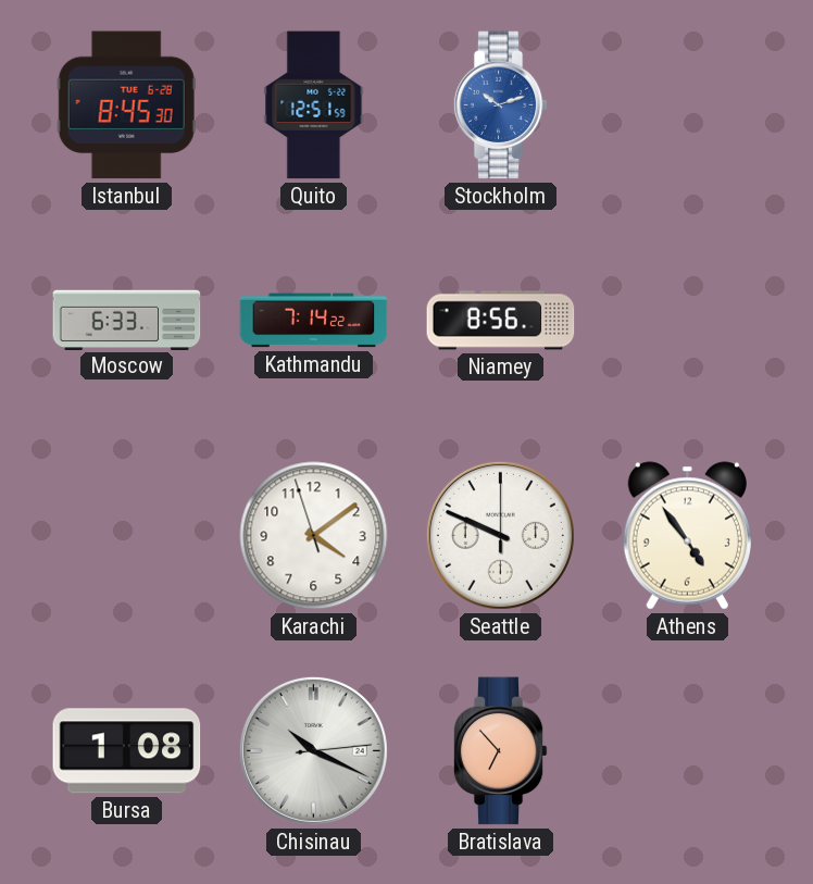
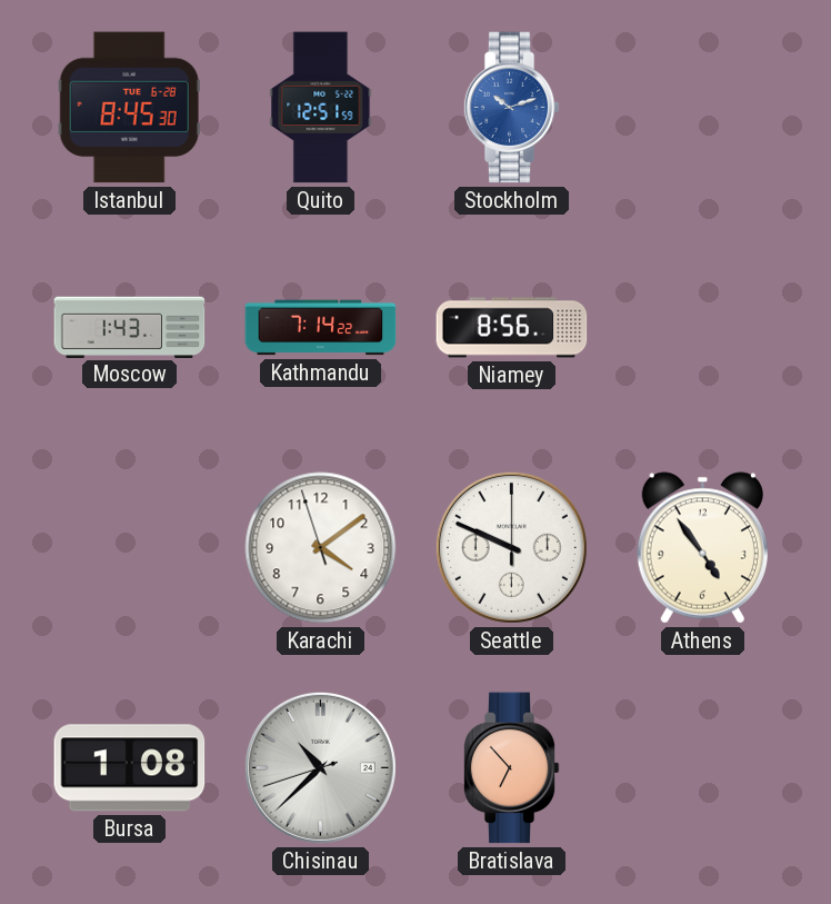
Moscow: 6:33 -> 1:43
Chisinau: 10:19 -> 10:37
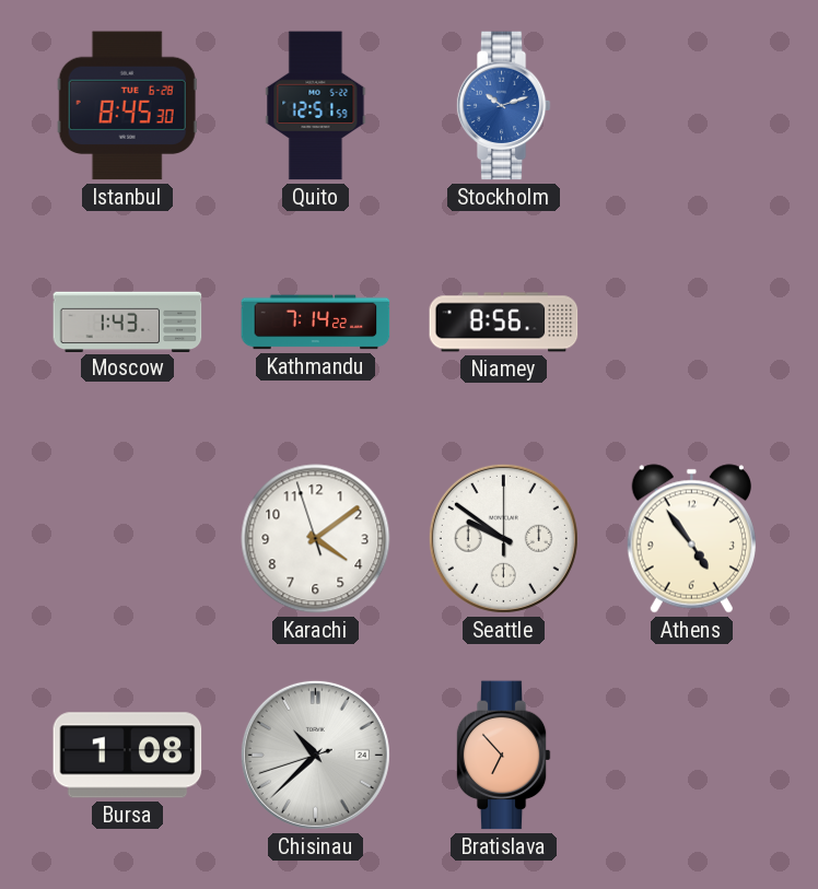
Seattle: 9:49 -> 9:51
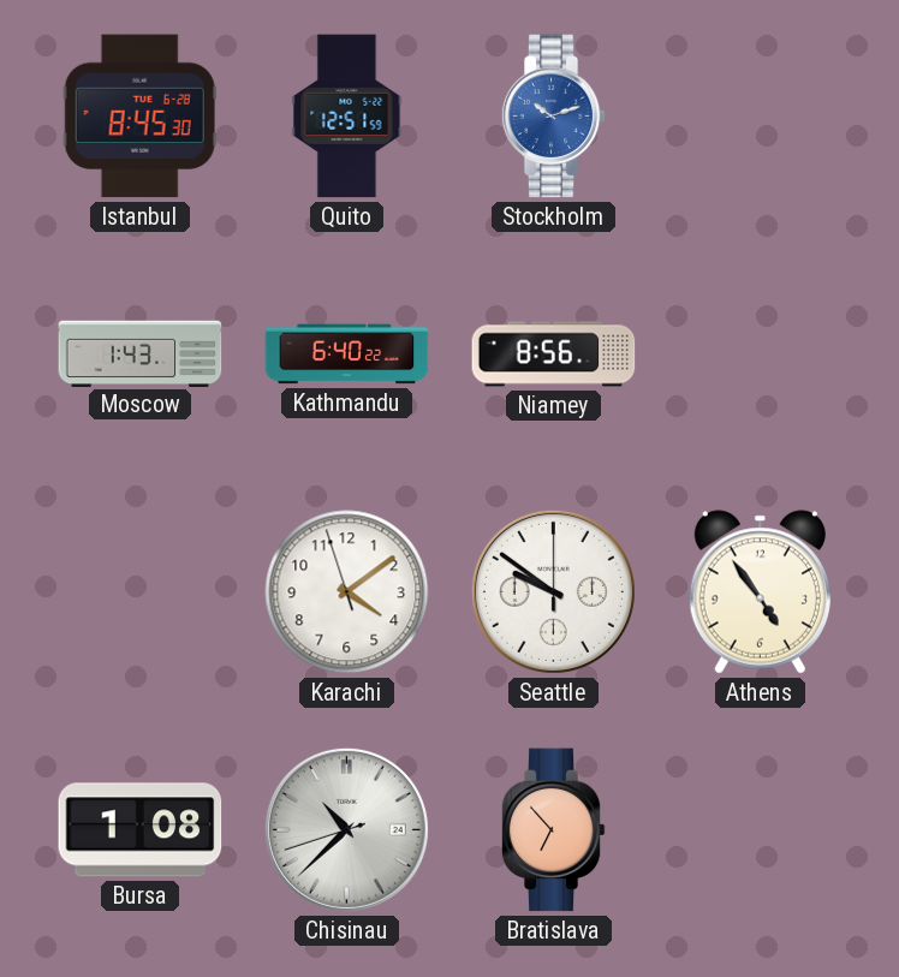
Kathmandu: 7:14 -> 6:40
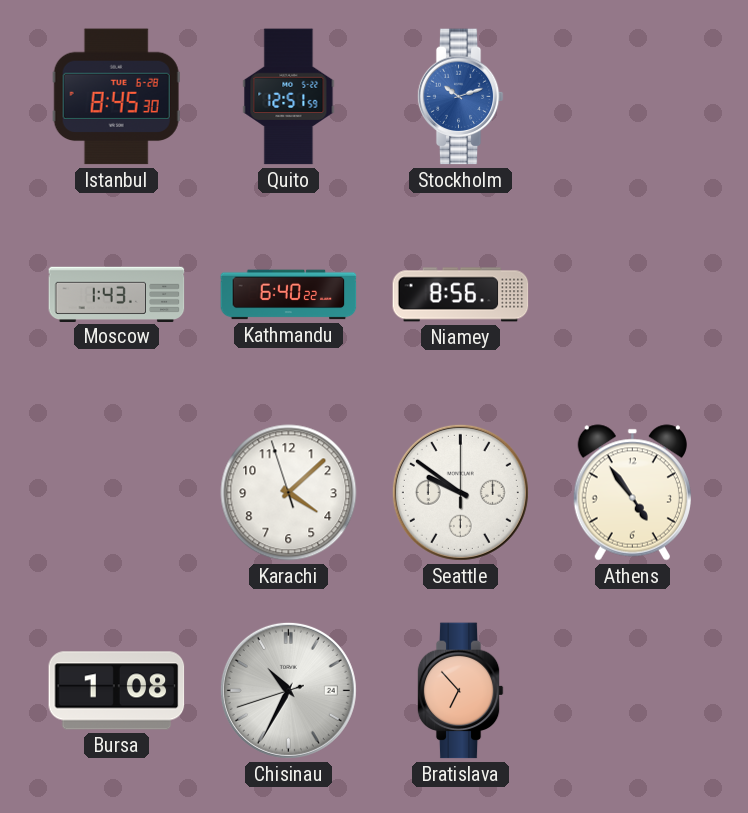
Karachi: 4:08 -> 4:07
Chisinau: 10:37 -> 10:34
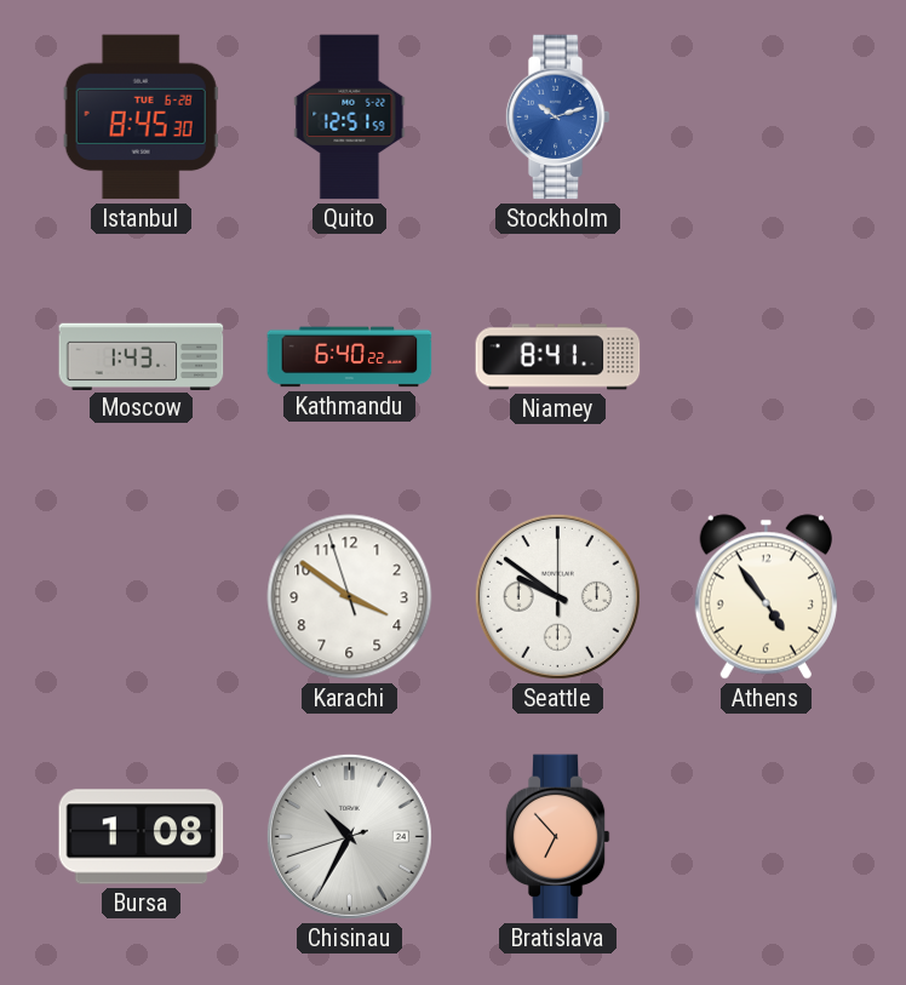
Niamey: 8:56 -> 8:41
Karachi: 4:07 -> 3:50
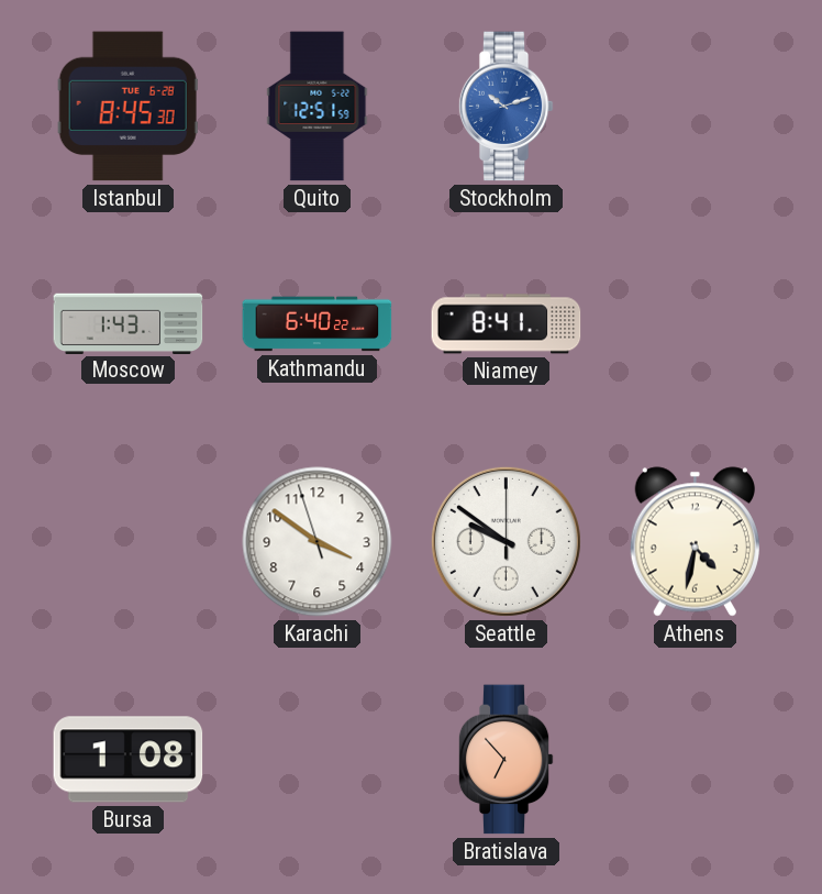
Athens: 4:54 -> 4:32
Chisinau: 10:34 -> none
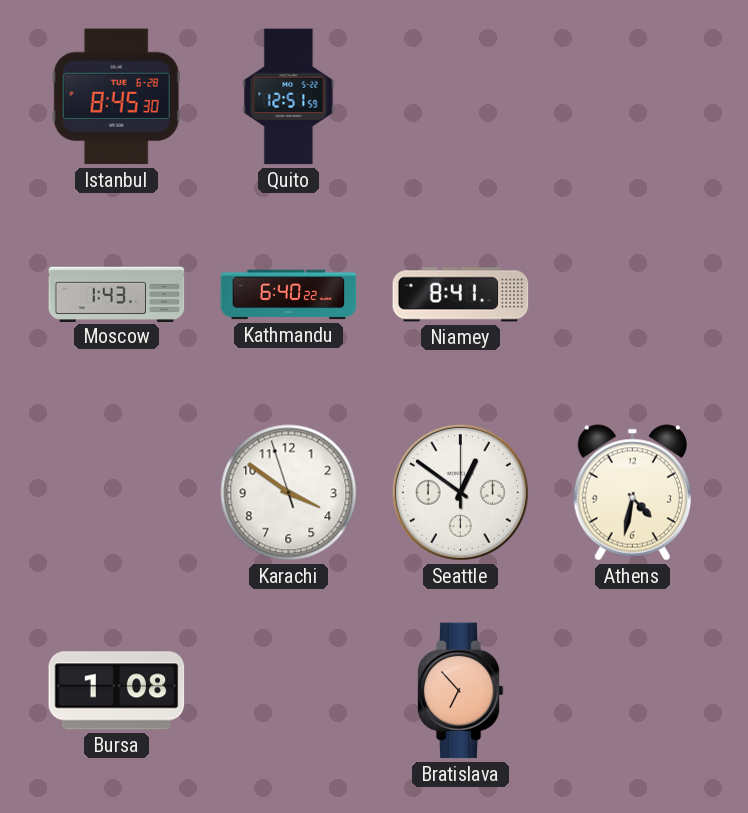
Stockholm: 10:12 -> none
Seattle: 9:51 -> 12:51
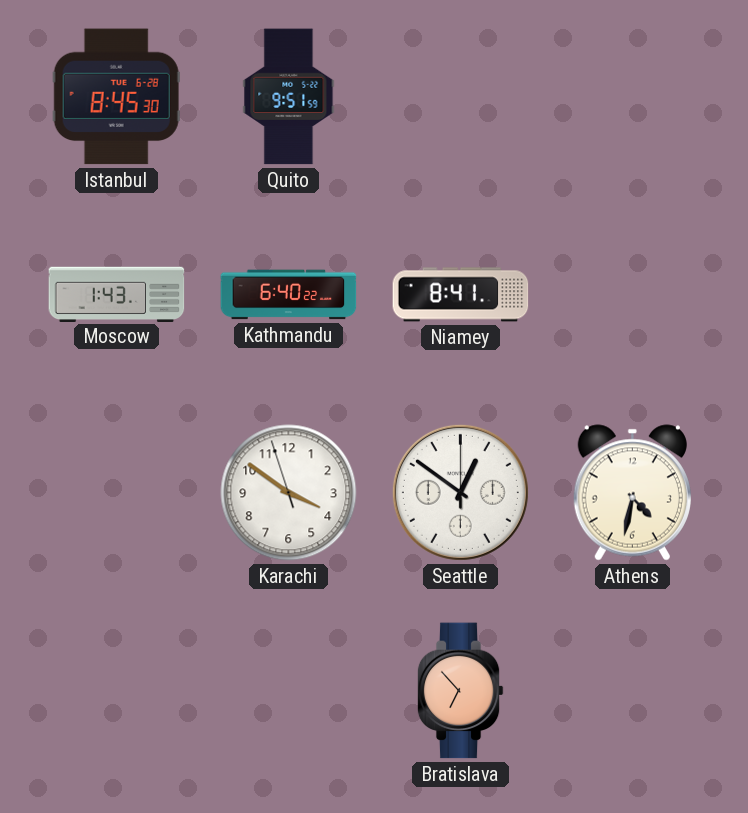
Quito: 12:51 -> 9:51
Bursa: 1:08 -> none
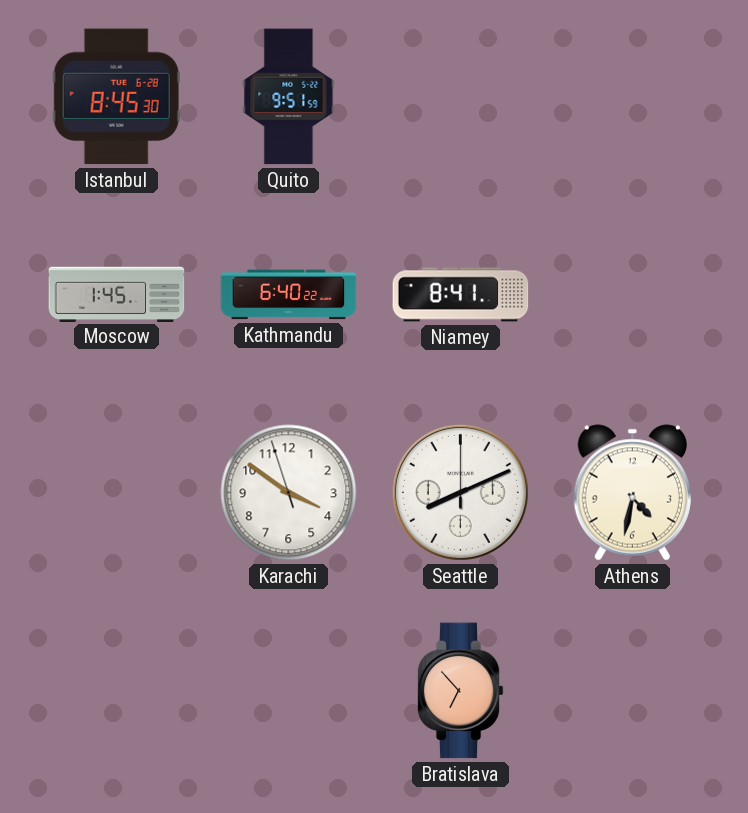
Moscow: 1:43 -> 1:45
Seattle: 12:51 -> 8:11
